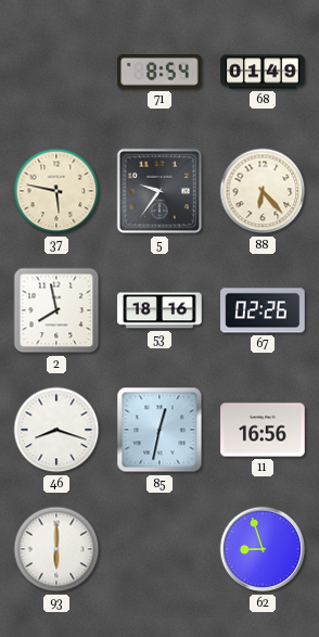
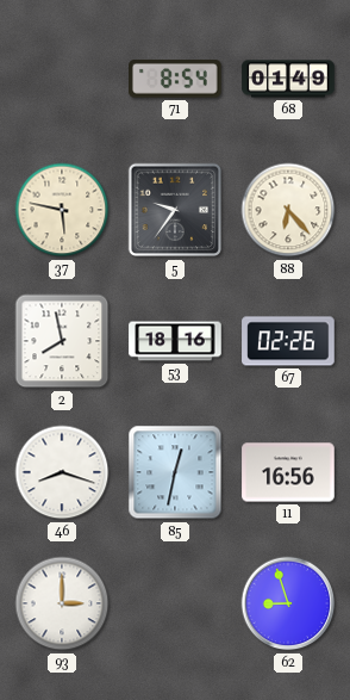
93: 6:00 -> 3:00
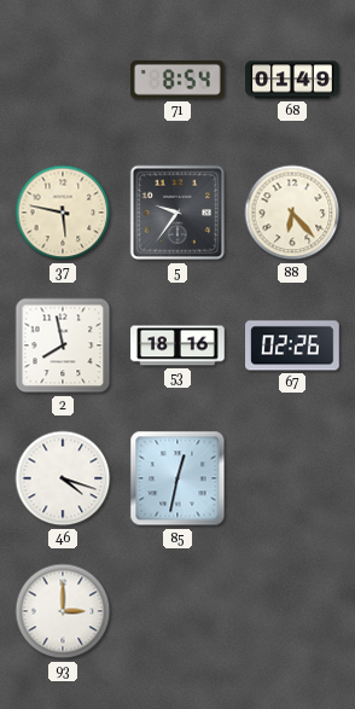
46: 8:18 -> 4:18
11: 16:56 -> none
62: 8:57 -> none
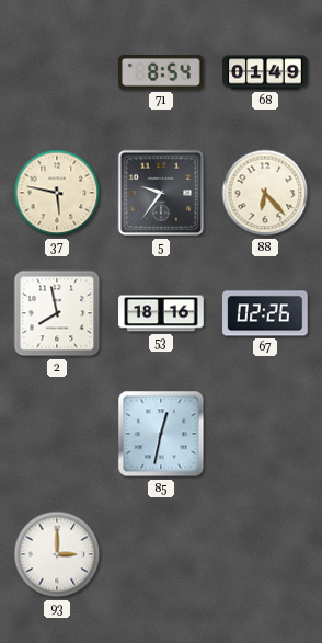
46: 4:18 -> none
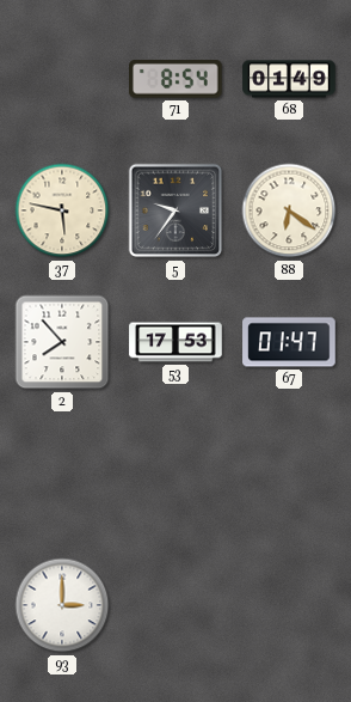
88: 6:23 -> 6:21
2: 7:58 -> 7:53
53: 18:16 -> 17:53
67: 02:26 -> 01:47
85: 12:32 -> none
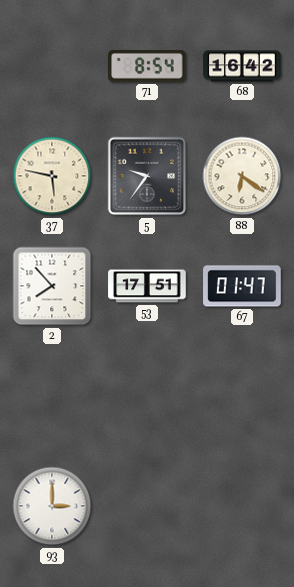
68: 01:49 -> 16:42
53: 17:53 -> 17:51
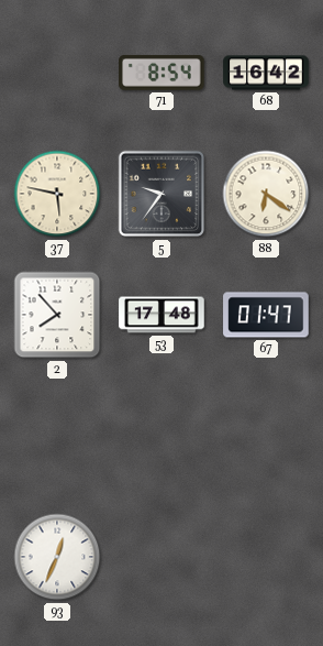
53: 17:51 -> 17:48
93: 3:00 -> 12:34
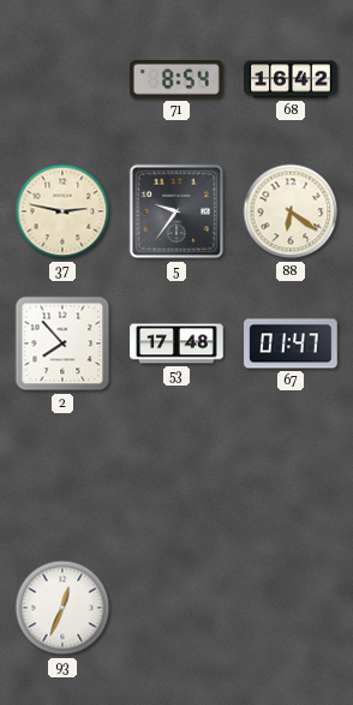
37: 5:47 -> 2:47
